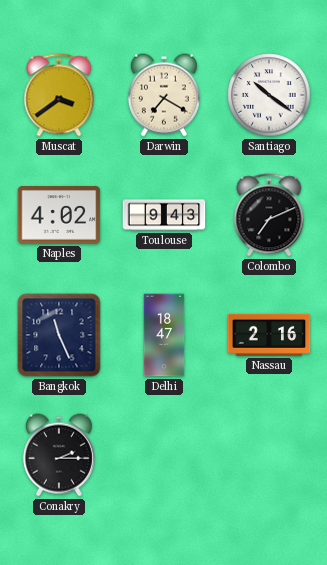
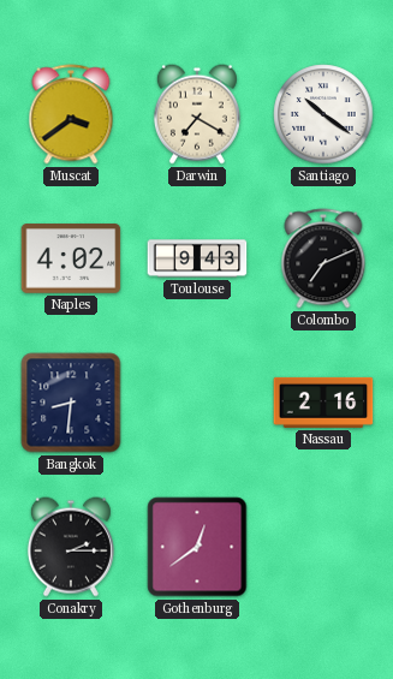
Bangkok: 11:26 -> 8:31
Delhi: 18:47 -> none
Gothenburg: none -> 12:39
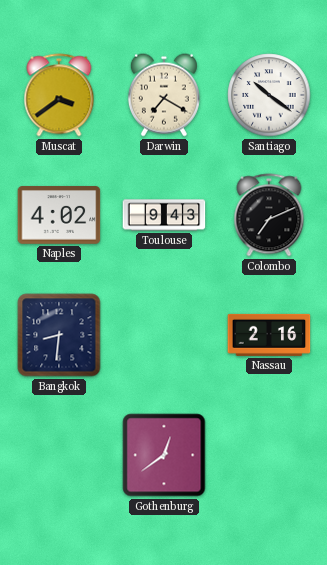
Conakry: 2:15 -> none
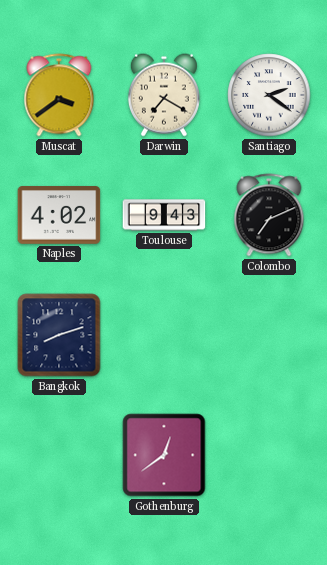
Santiago: 10:21 -> 2:21
Bangkok: 8:31 -> 8:12
Nassau: 2:16 -> none
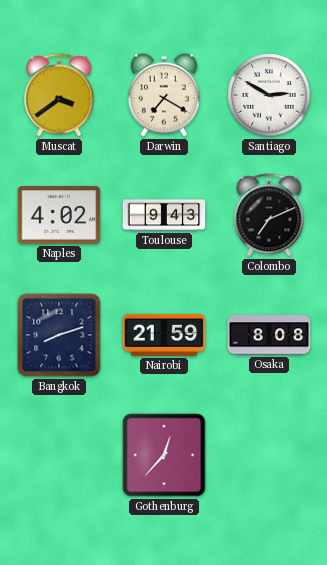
Santiago: 2:21 -> 2:50
Nairobi: none -> 21:59
Osaka: none -> 8:08
Gothenburg: 12:39 -> 12:37
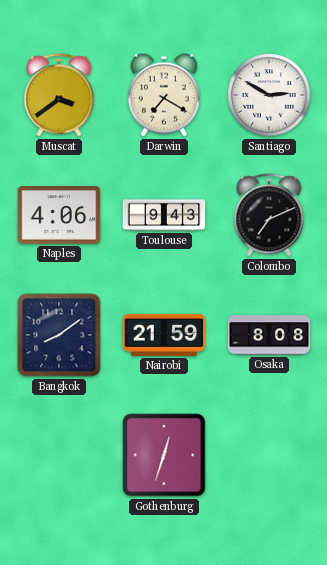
Naples: 4:02 -> 4:06
Bangkok: 8:12 -> 8:09
Gothenburg: 12:37 -> 12:33
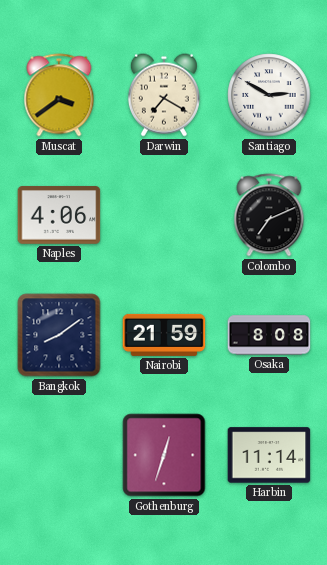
Toulouse: 9:43 -> none
Harbin: none -> 11:14
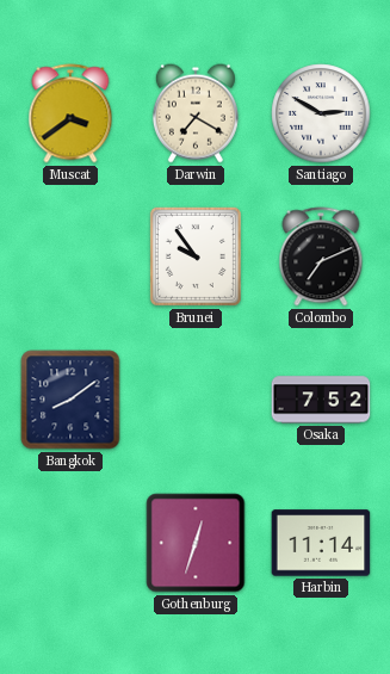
Naples: 4:06 -> none
Brunei: none -> 9:54
Nairobi: 21:59 -> none
Osaka: 8:08 -> 7:52
